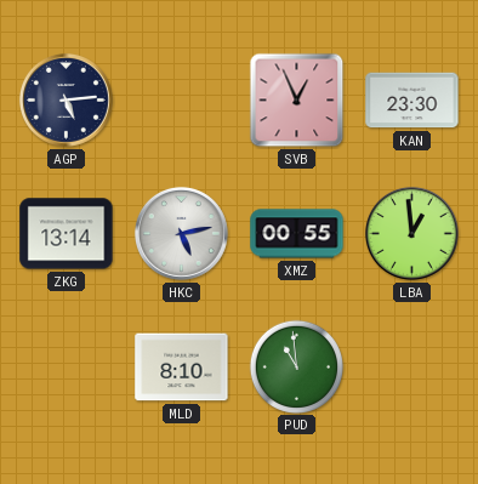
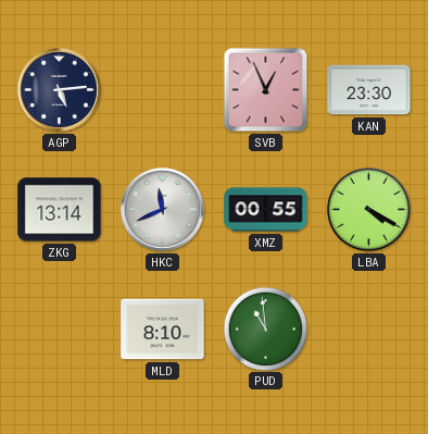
HKC: 5:13 -> 11:41
LBA: 12:59 -> 4:20
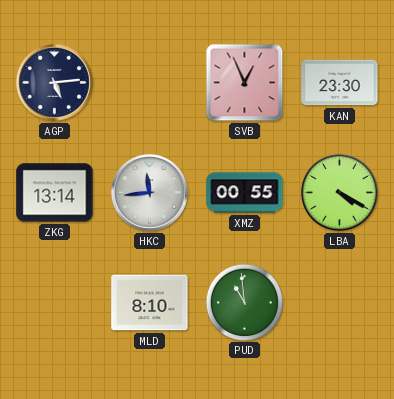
HKC: 11:41 -> 11:44
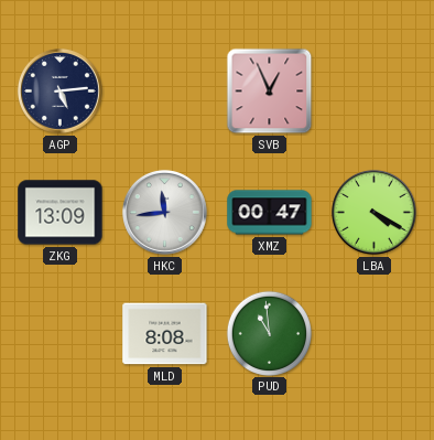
KAN: 23:30 -> none
ZKG: 13:14 -> 13:09
XMZ: 00:55 -> 00:47
MLD: 8:10 -> 8:08
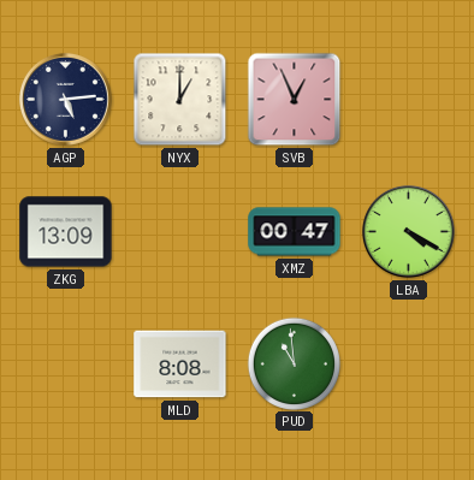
NYX: none -> 1:00
HKC: 11:44 -> none
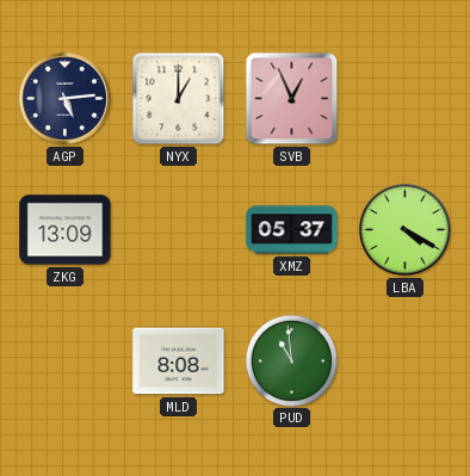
XMZ: 00:47 -> 05:37
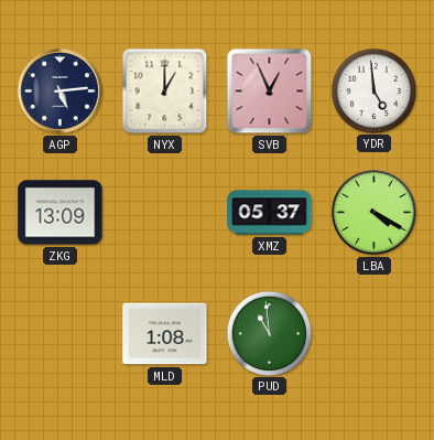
YDR: none -> 4:59
MLD: 8:08 -> 1:08
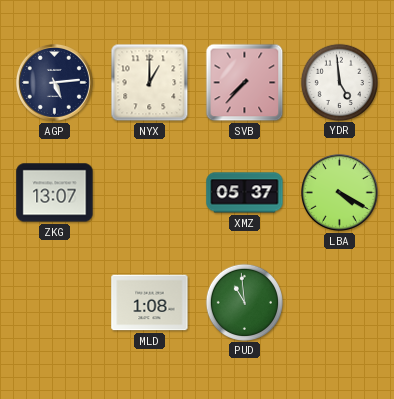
SVB: 12:56 -> 7:37
ZKG: 13:09 -> 13:07
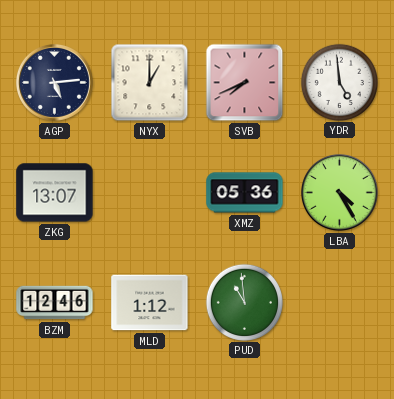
SVB: 7:37 -> 7:41
XMZ: 05:37 -> 05:36
LBA: 4:20 -> 4:25
BZM: none -> 12:46
MLD: 1:08 -> 1:12
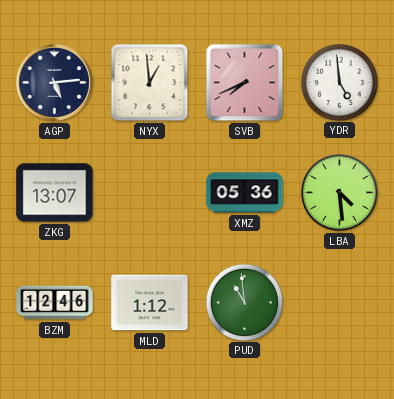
NYX: 1:00 -> 12:59
LBA: 4:25 -> 4:29
